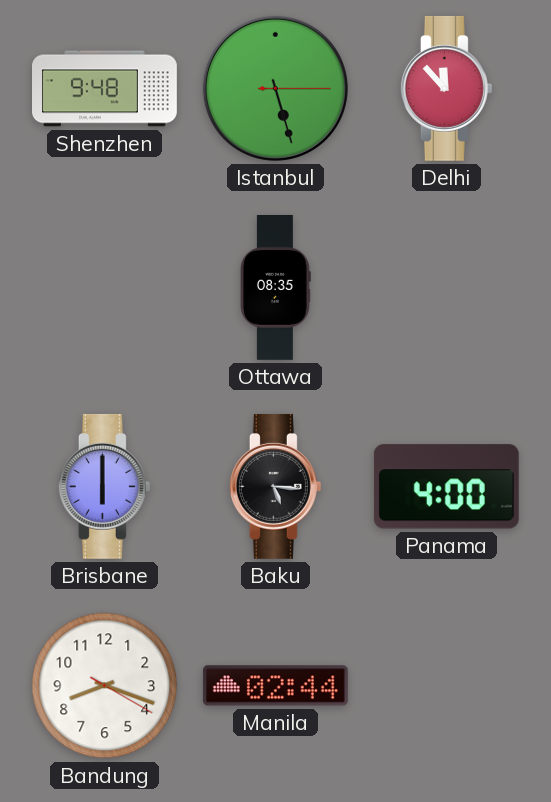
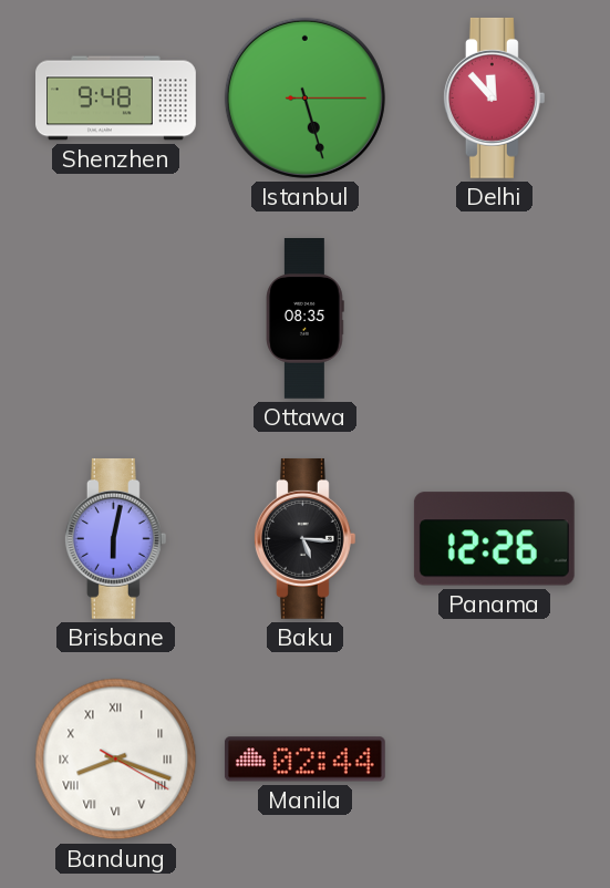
Brisbane: 6:00 -> 6:02
Panama: 4:00 -> 12:26
Bandung numerals: Arabic -> Roman
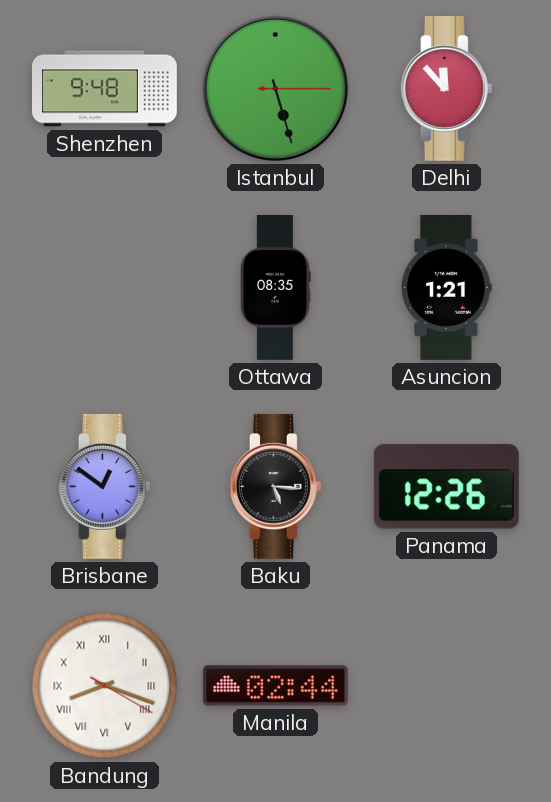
Asuncion: none -> 1:21
Brisbane: 6:02 -> 12:51
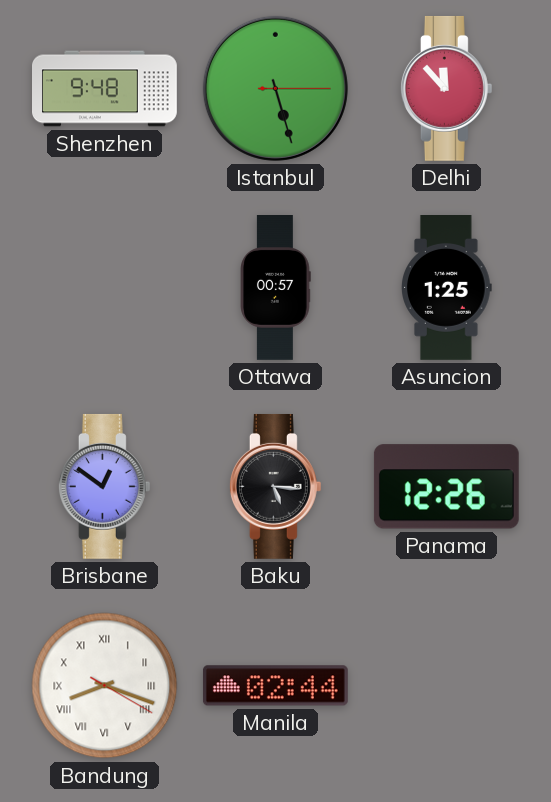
Ottawa: 08:35 -> 00:57
Asuncion: 1:21 -> 1:25
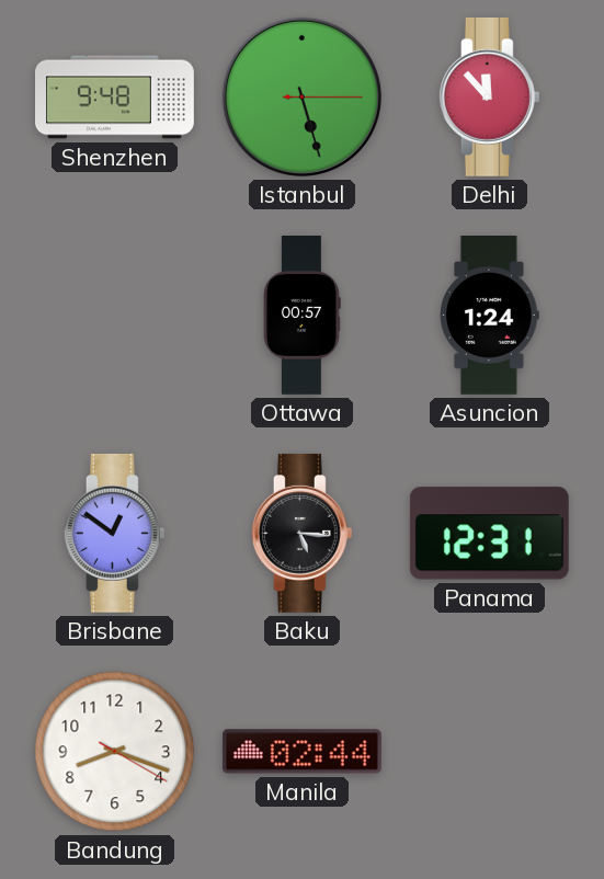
Asuncion: 1:25 -> 1:24
Panama: 12:26 -> 12:31
Bandung numerals: Roman -> Arabic
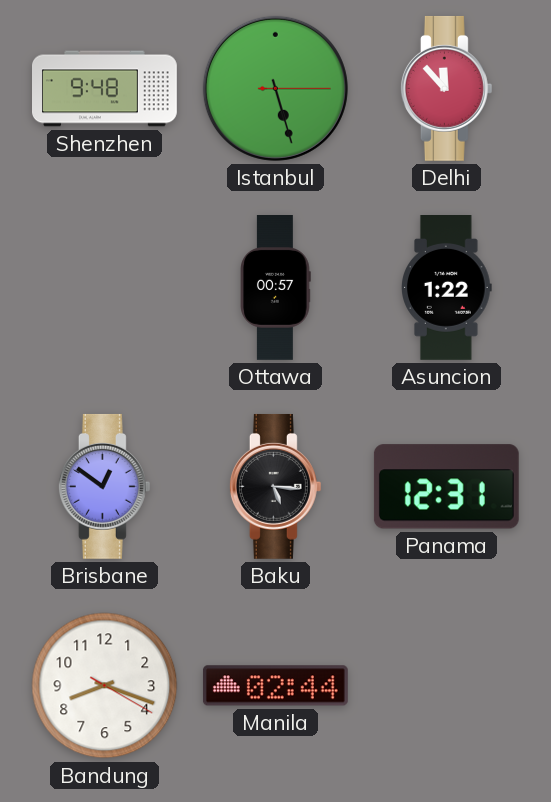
Asuncion: 1:24 -> 1:22
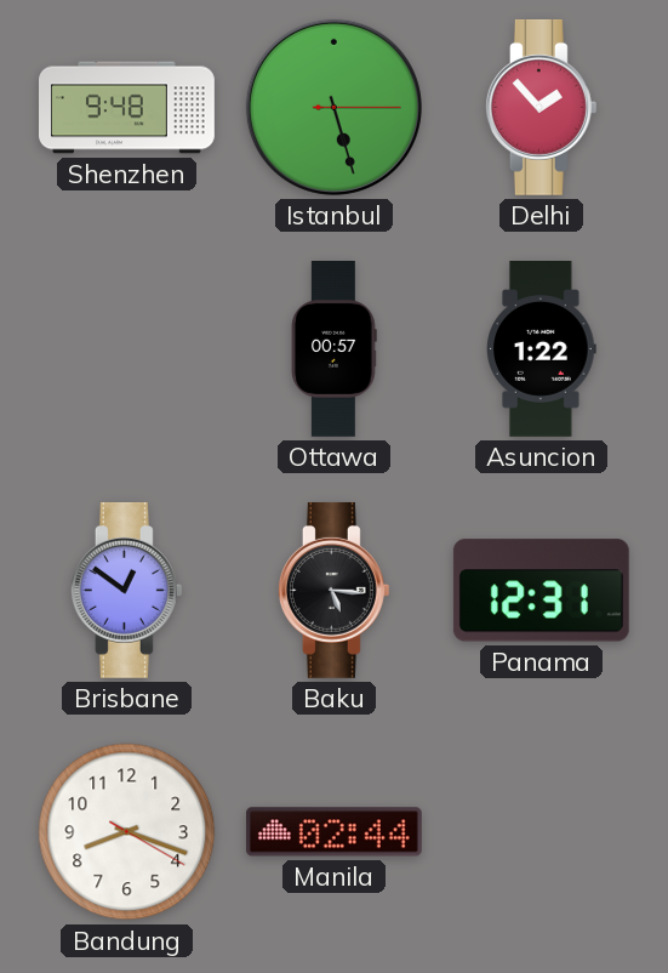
Delhi: 11:53 -> 1:53
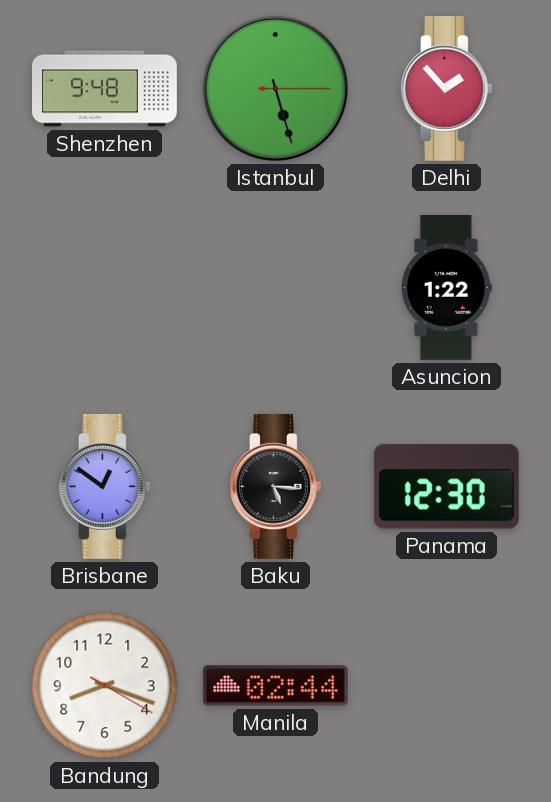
Ottawa: 00:57 -> none
Panama: 12:31 -> 12:30
